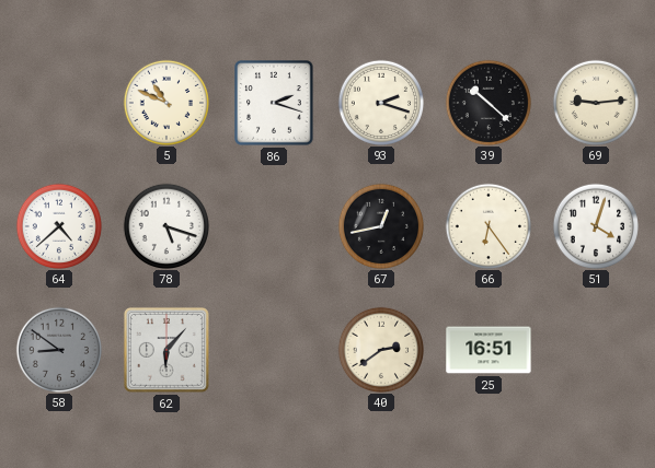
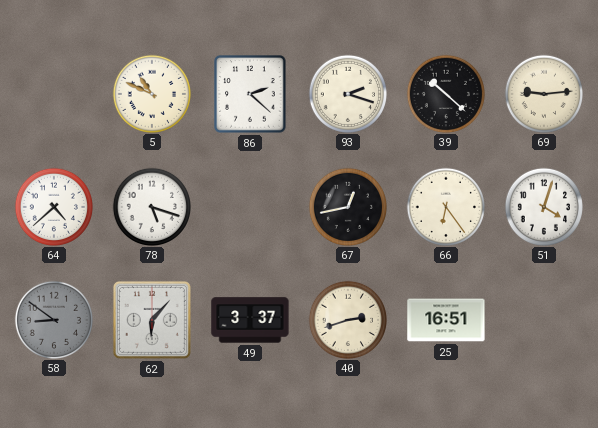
86: 2:18 -> 2:22
49: none -> 3:37
40: 2:39 -> 2:42
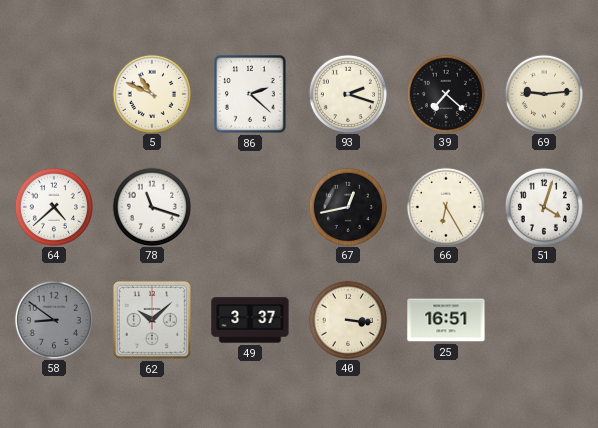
39: 10:22 -> 7:22
78: 5:18 -> 11:18
66: 6:24 -> 6:25
62: 6:07 -> 10:08
40: 2:42 -> 3:16
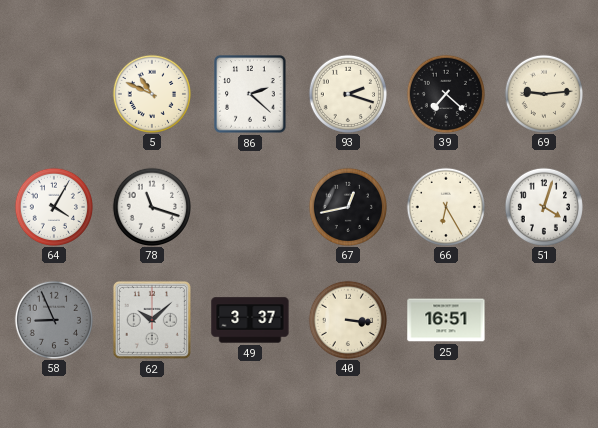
64: 4:38 -> 4:05
58: 8:51 -> 8:56
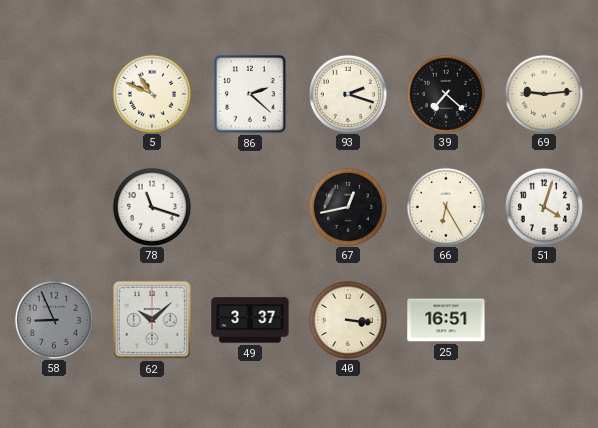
64: 4:05 -> none
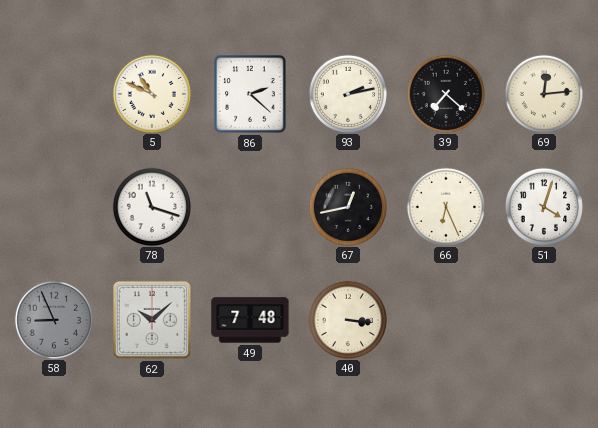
93: 2:18 -> 2:13
69: 9:14 -> 12:14
66: 6:25 -> 6:26
49: 3:37 -> 7:48
25: 16:51 -> none
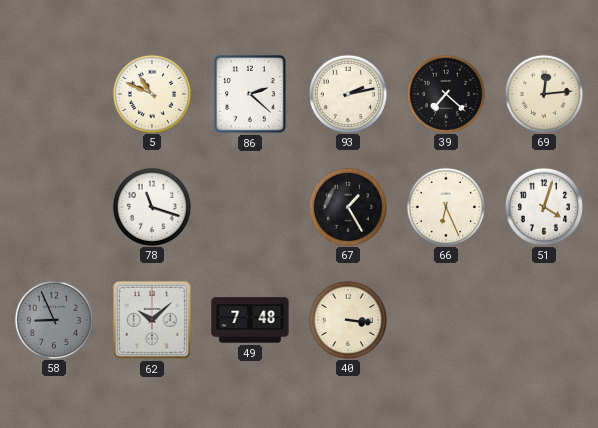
67: 12:43 -> 1:25
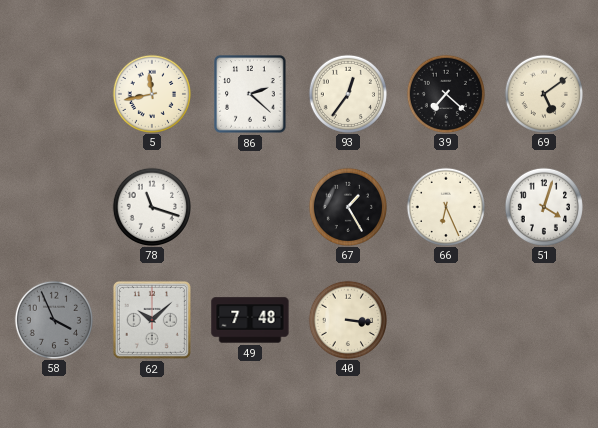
5: 10:49 -> 11:43
93: 2:13 -> 12:36
69: 12:14 -> 5:09
58: 8:56 -> 3:56
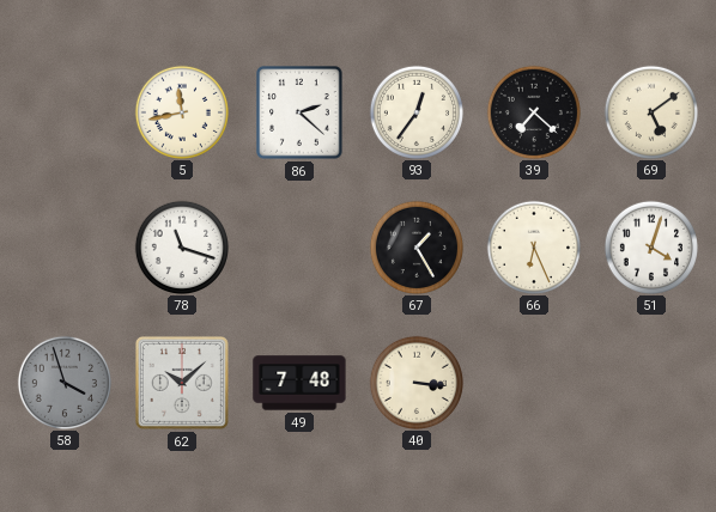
58: 3:56 -> 3:57
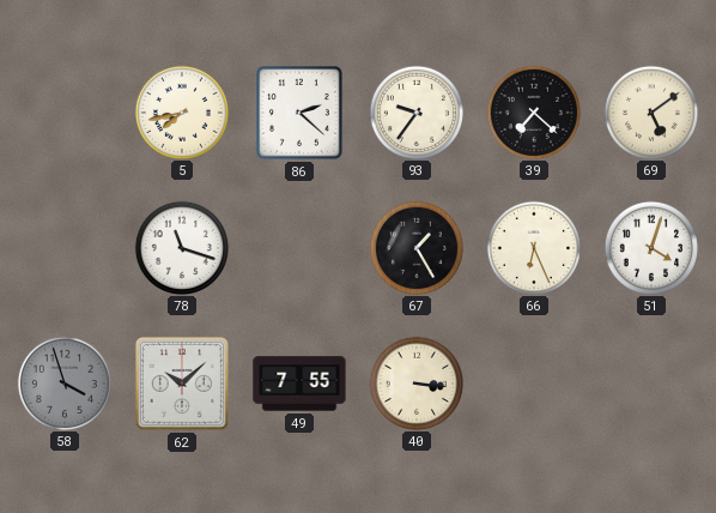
5: 11:43 -> 7:43
93: 12:36 -> 9:36
49: 7:48 -> 7:55
